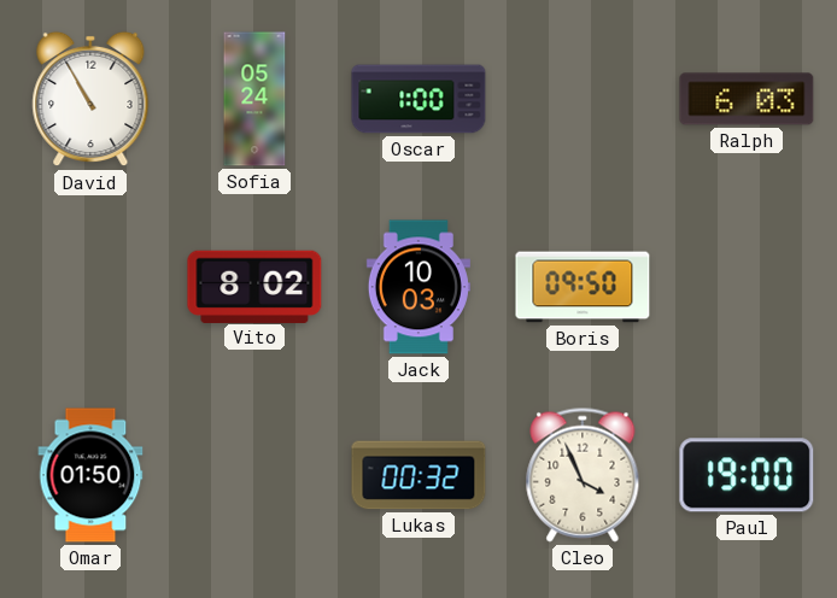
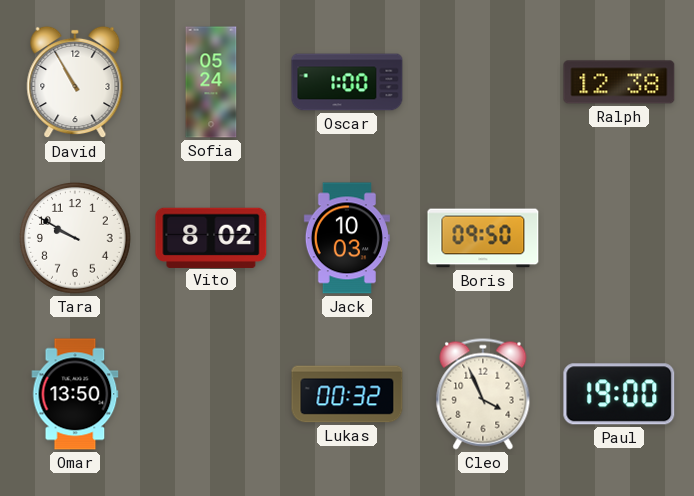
Ralph: 6:03 -> 12:38
Tara: none -> 9:50
Omar: 01:50 -> 13:50
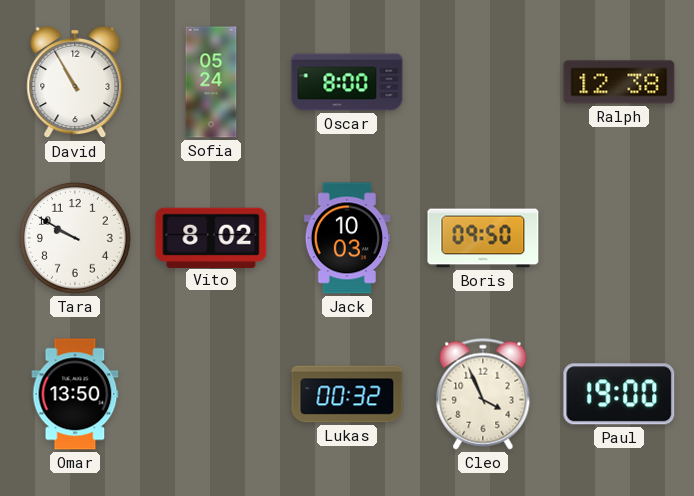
Oscar: 1:00 -> 8:00
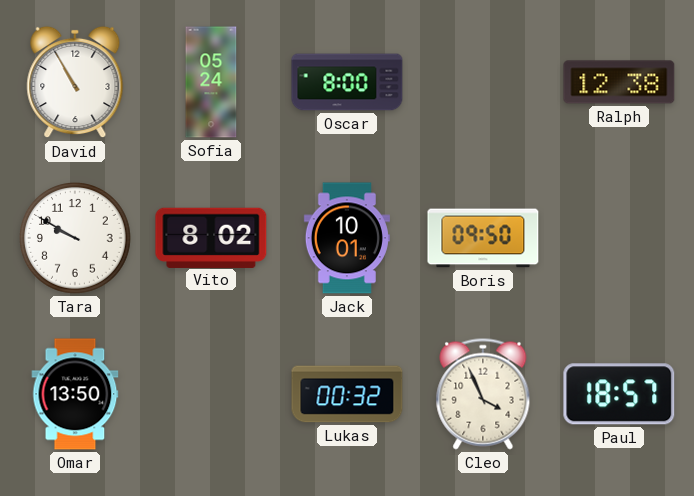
Jack: 10:03 -> 10:01
Paul: 19:00 -> 18:57
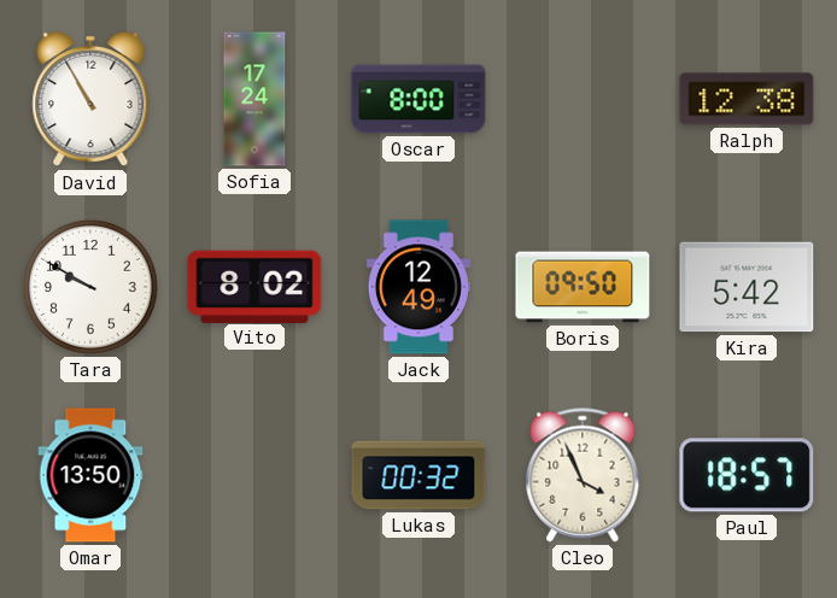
Sofia: 05:24 -> 17:24
Jack: 10:01 -> 12:49
Kira: none -> 5:42
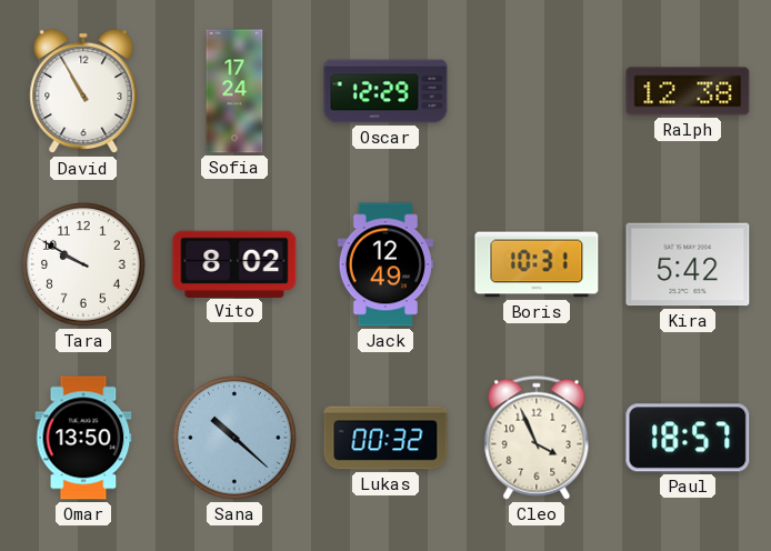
Oscar: 8:00 -> 12:29
Boris: 09:50 -> 10:31
Sana: none -> 10:22
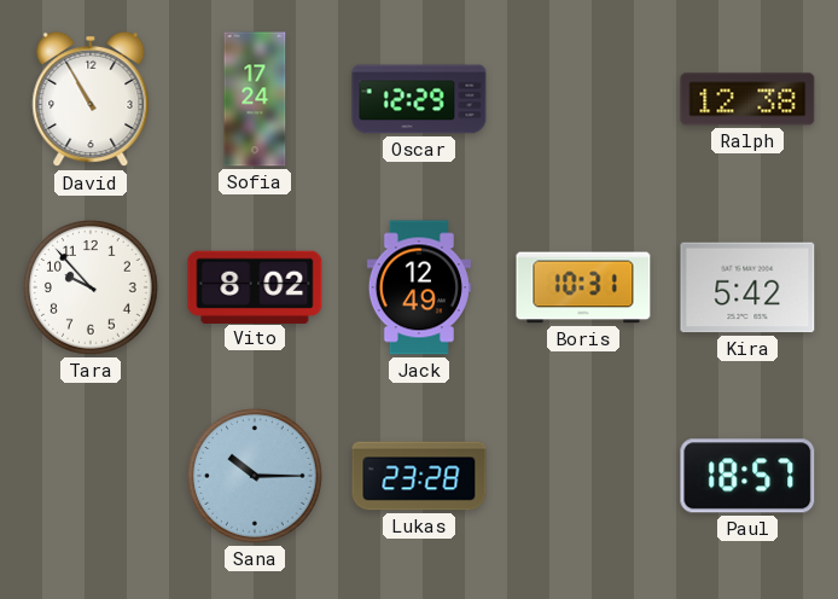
Tara: 9:50 -> 9:53
Omar: 13:50 -> none
Sana: 10:22 -> 10:15
Lukas: 00:32 -> 23:28
Cleo: 3:56 -> none
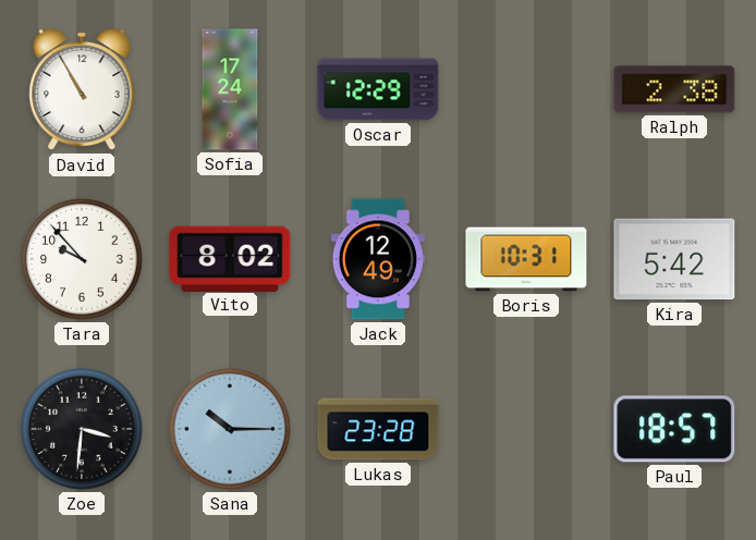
Ralph: 12:38 -> 2:38
Zoe: none -> 3:31
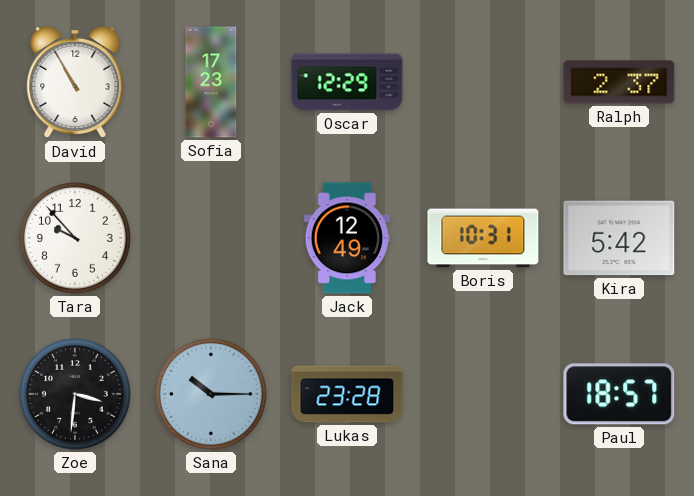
Sofia: 17:24 -> 17:23
Ralph: 2:38 -> 2:37
Vito: 8:02 -> none
